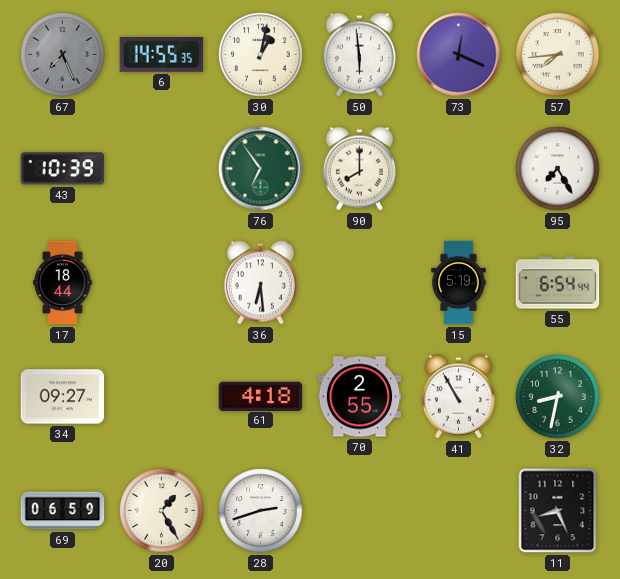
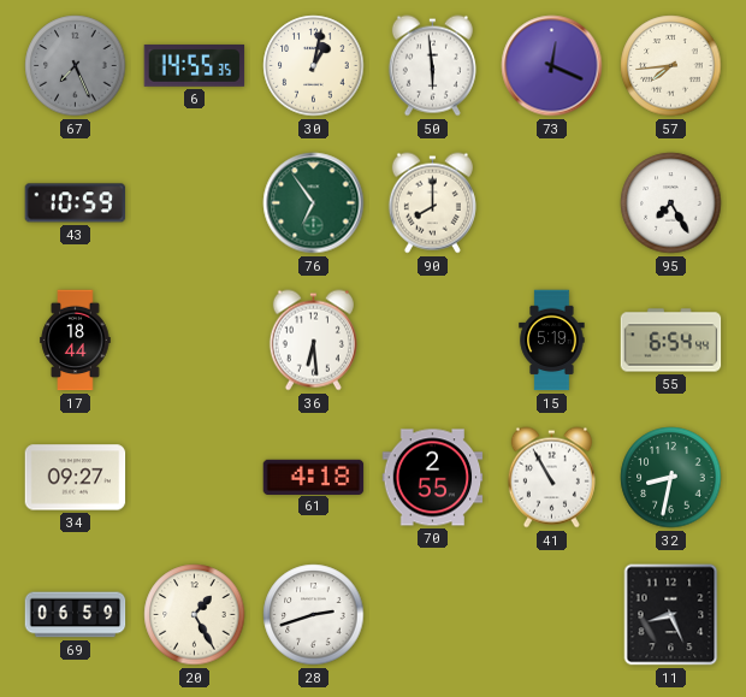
43: 10:39 -> 10:59
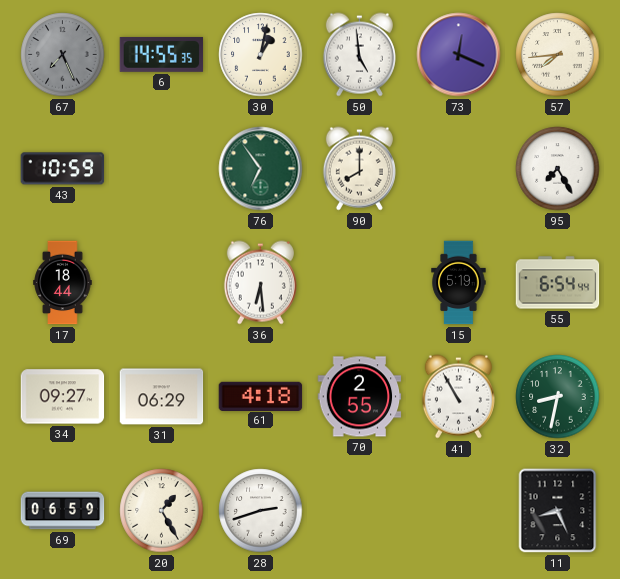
50: 5:59 -> 4:59
31: none -> 06:29
